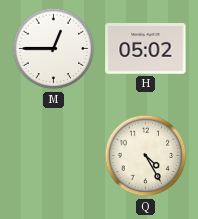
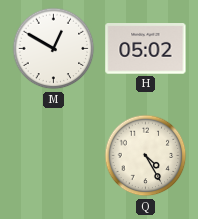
M: 12:45 -> 12:50
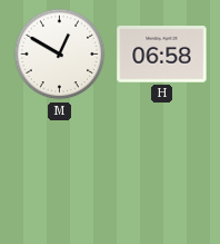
H: 05:02 -> 06:58
Q: 4:25 -> none
